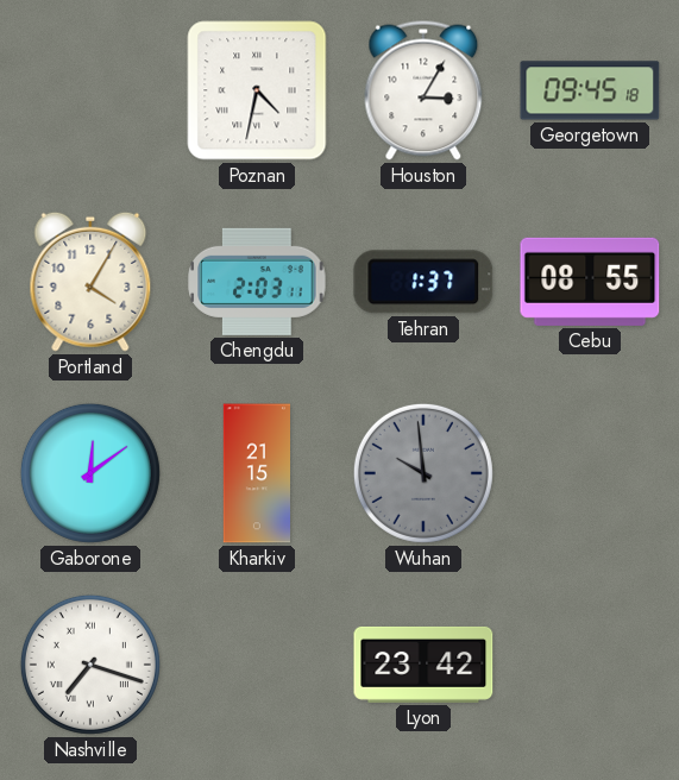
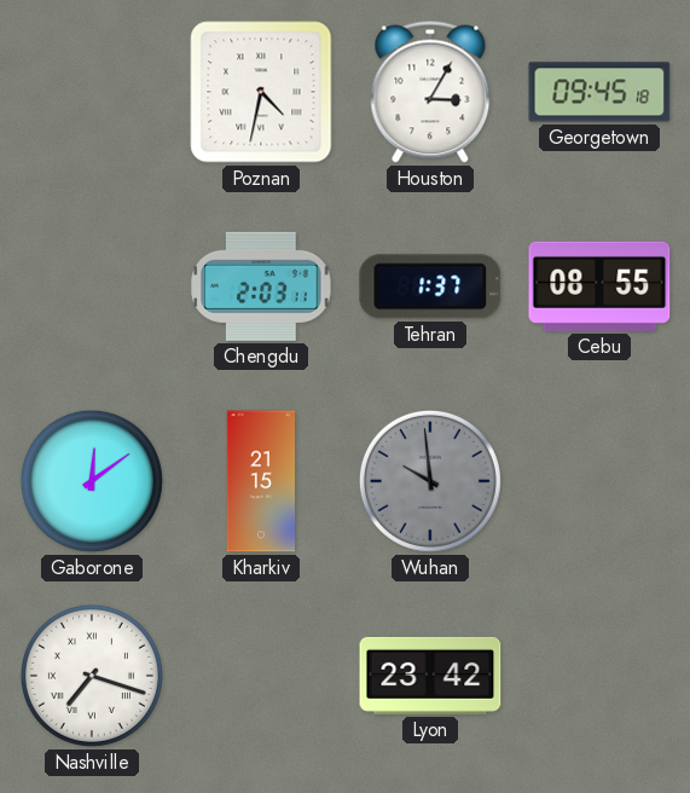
Portland: 4:05 -> none
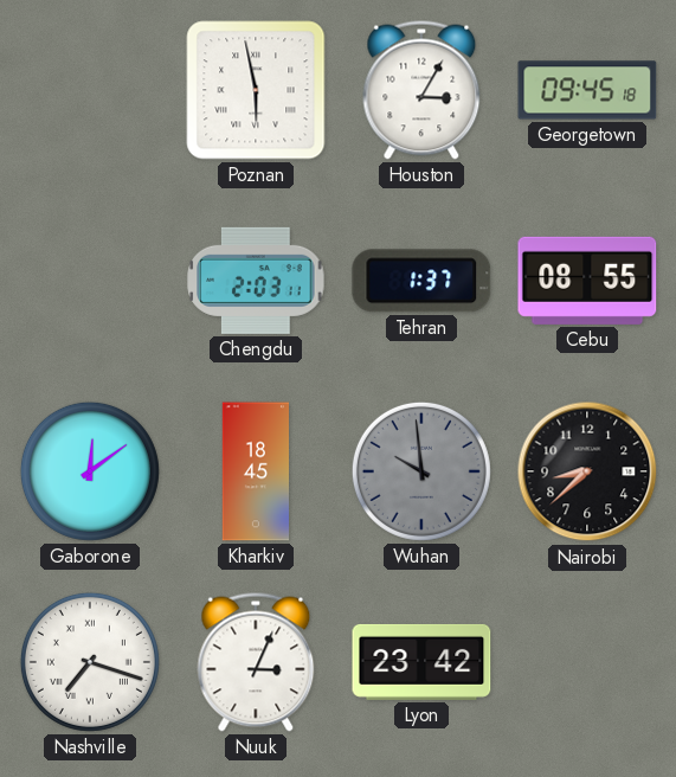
Poznan: 4:32 -> 5:58
Kharkiv: 21:15 -> 18:45
Nairobi: none -> 8:38
Nuuk: none -> 3:04
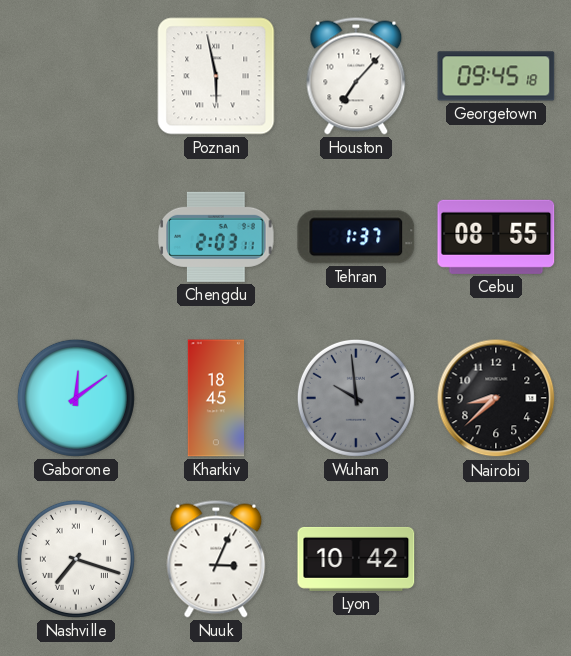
Houston: 3:05 -> 7:07
Lyon: 23:42 -> 10:42
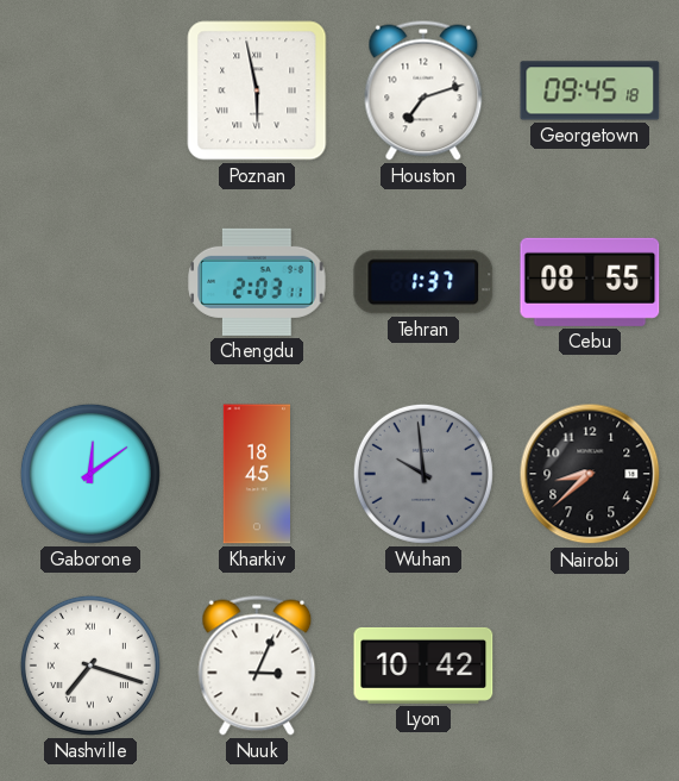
Houston: 7:07 -> 7:12
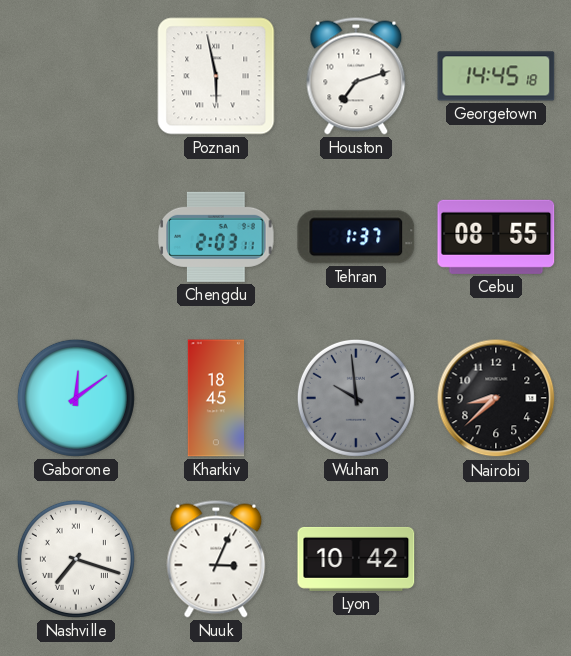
Georgetown: 09:45 -> 14:45
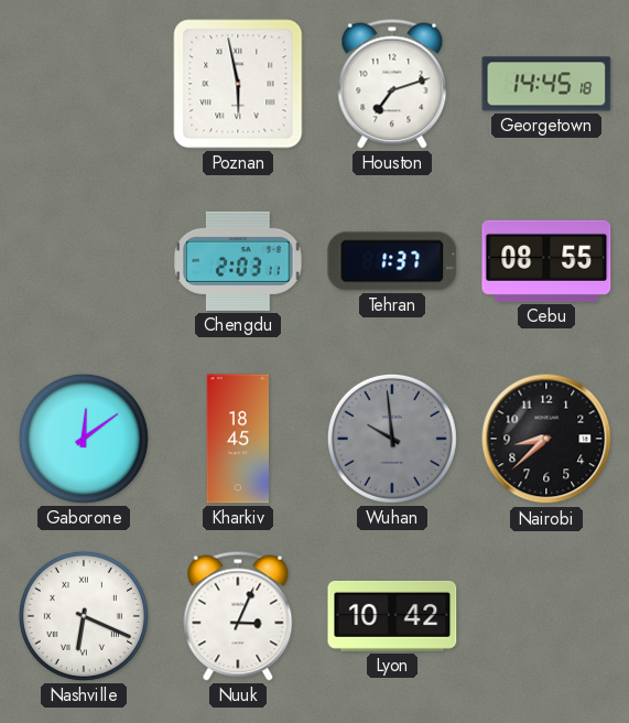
Nashville: 7:18 -> 6:19
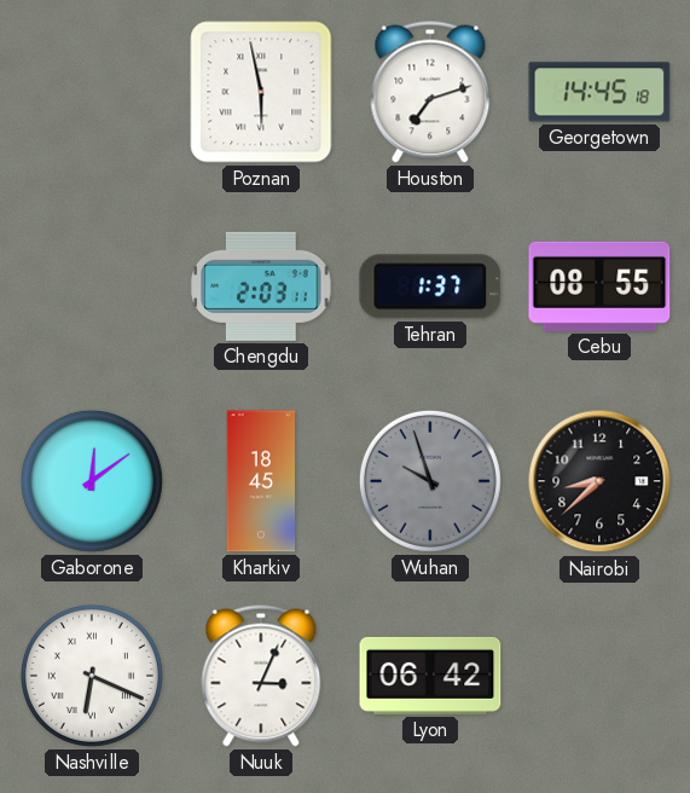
Wuhan: 9:59 -> 9:57
Lyon: 10:42 -> 06:42
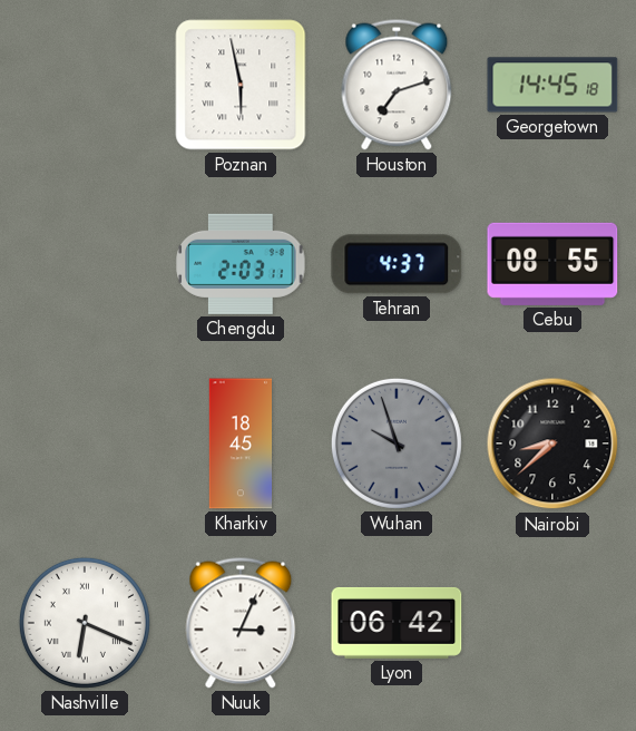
Tehran: 1:37 -> 4:37
Gaborone: 12:09 -> none
